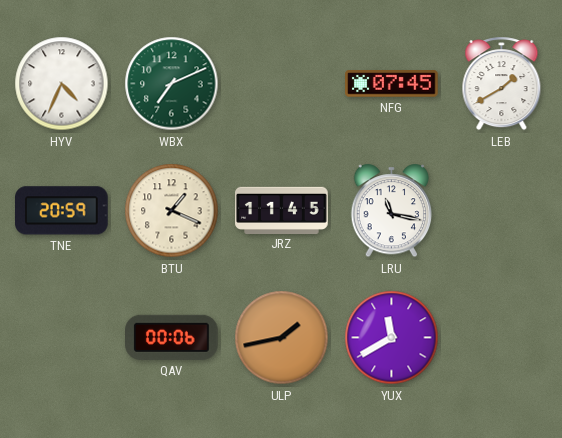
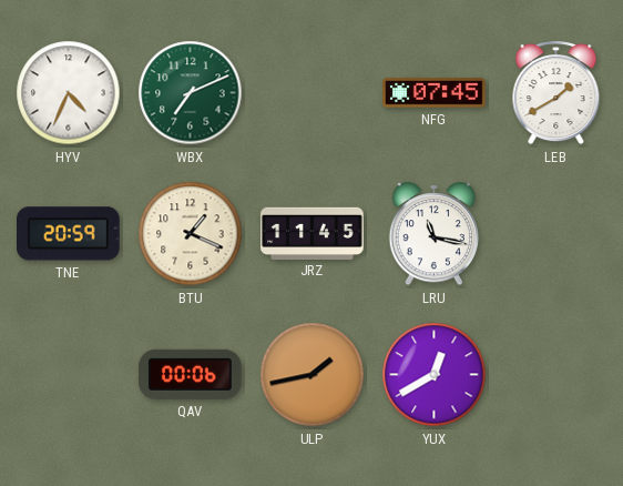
YUX: 11:40 -> 12:40
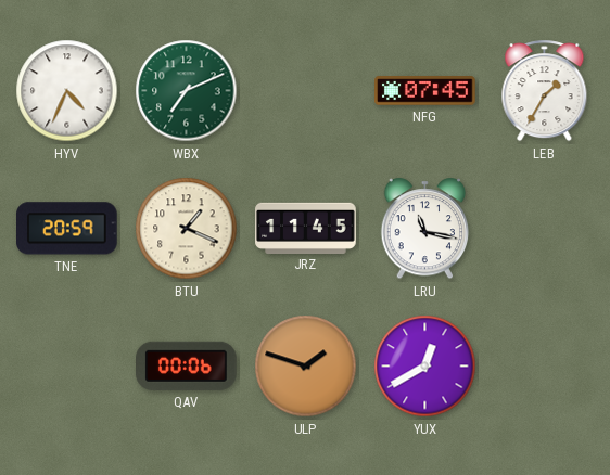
LEB: 1:40 -> 1:35
ULP: 1:43 -> 1:48
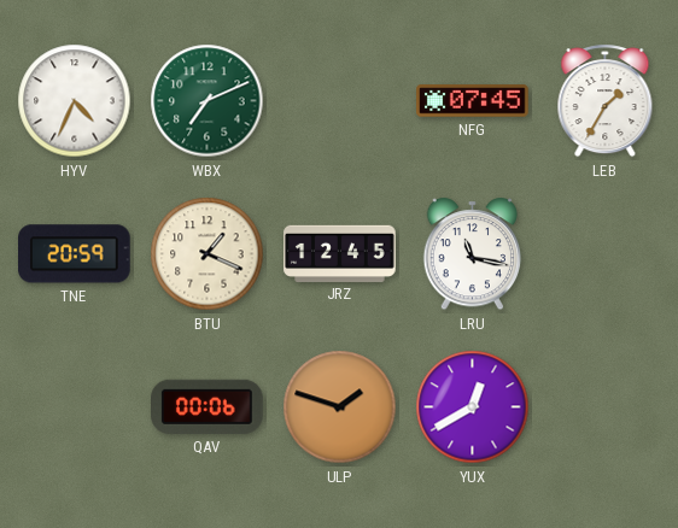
JRZ: 11:45 -> 12:45
